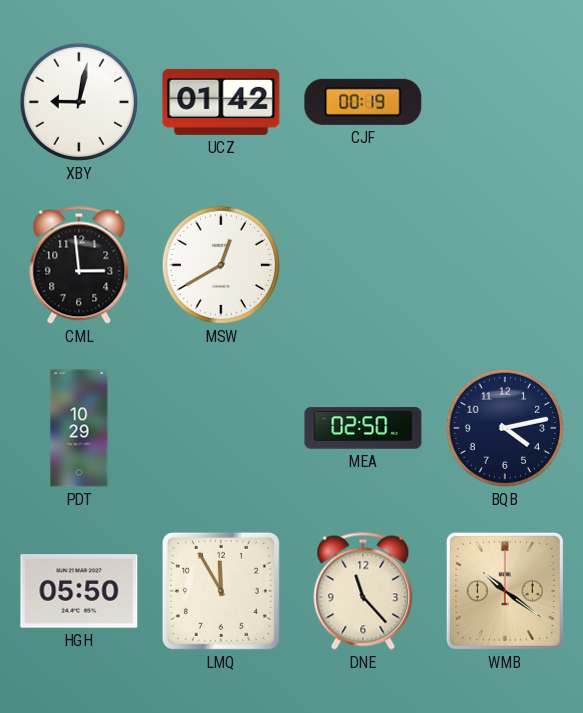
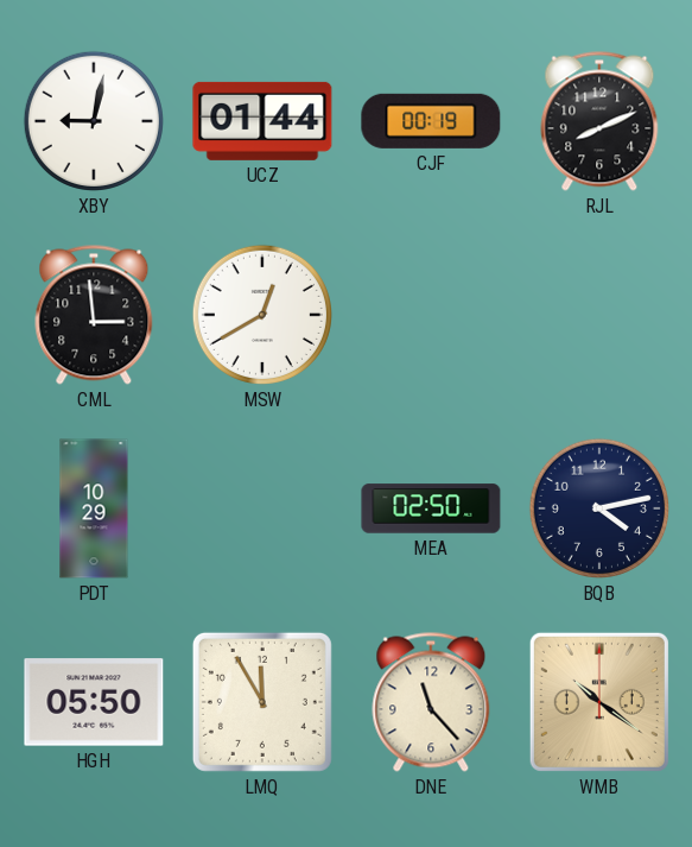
UCZ: 01:42 -> 01:44
RJL: none -> 8:11
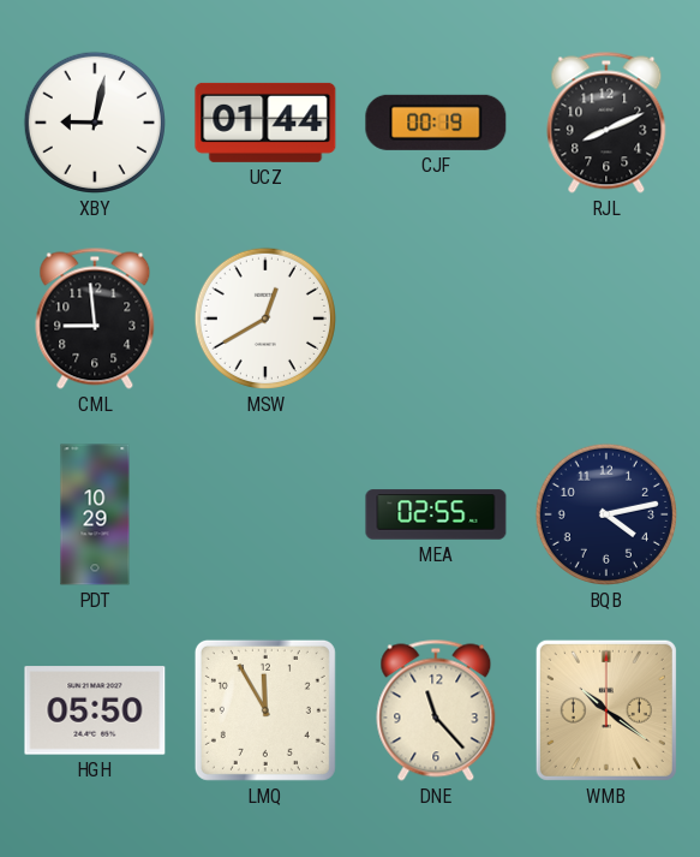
CML: 2:59 -> 8:59
MEA: 02:50 -> 02:55
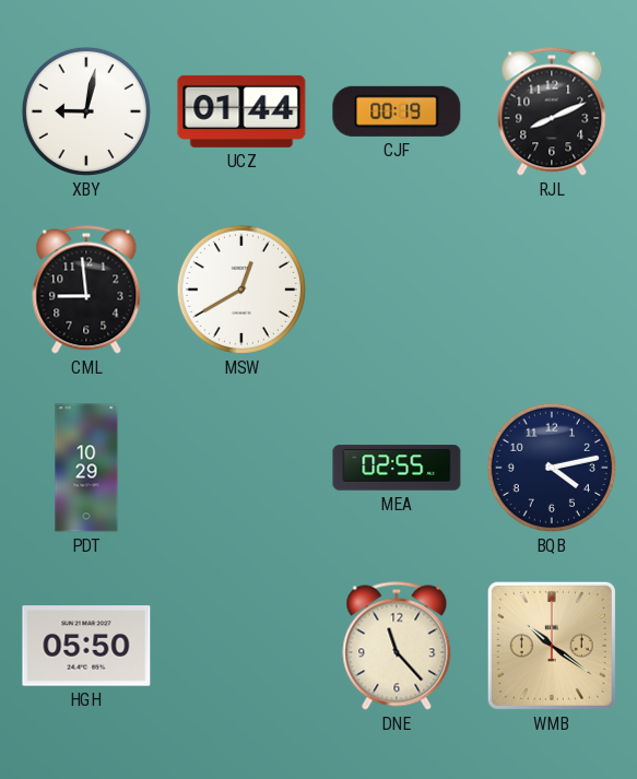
LMQ: 11:55 -> none
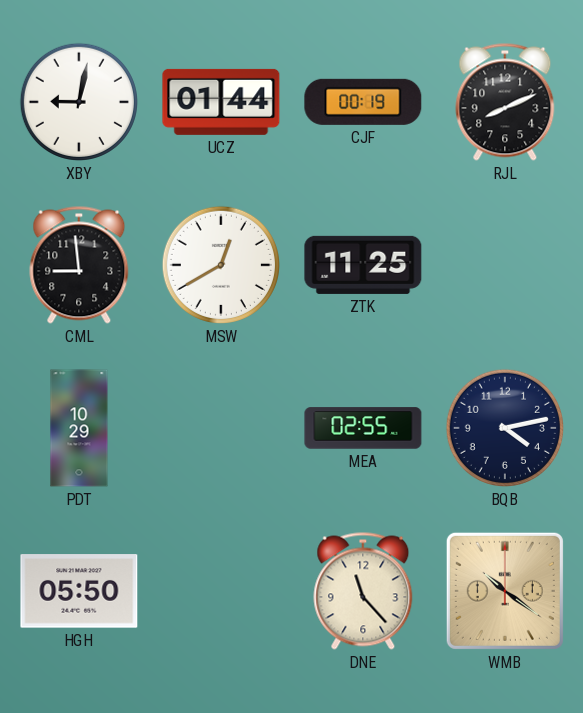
ZTK: none -> 11:25
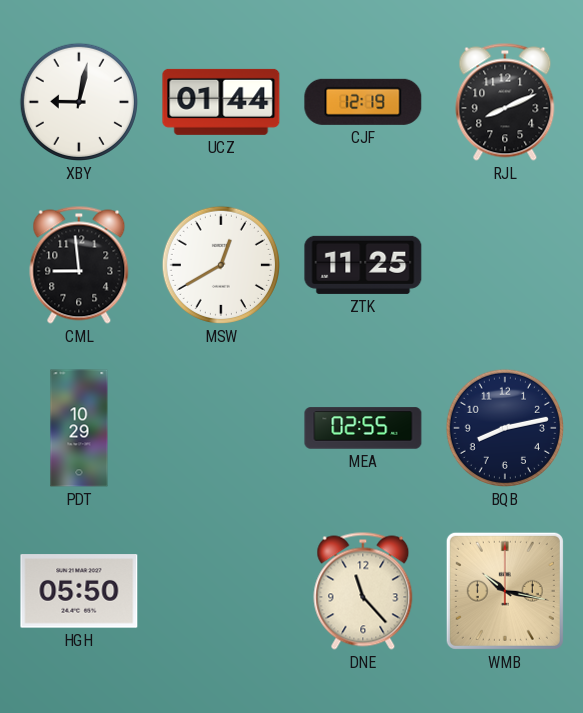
CJF: 00:19 -> 12:19
BQB: 4:13 -> 8:13
WMB: 10:21 -> 10:17
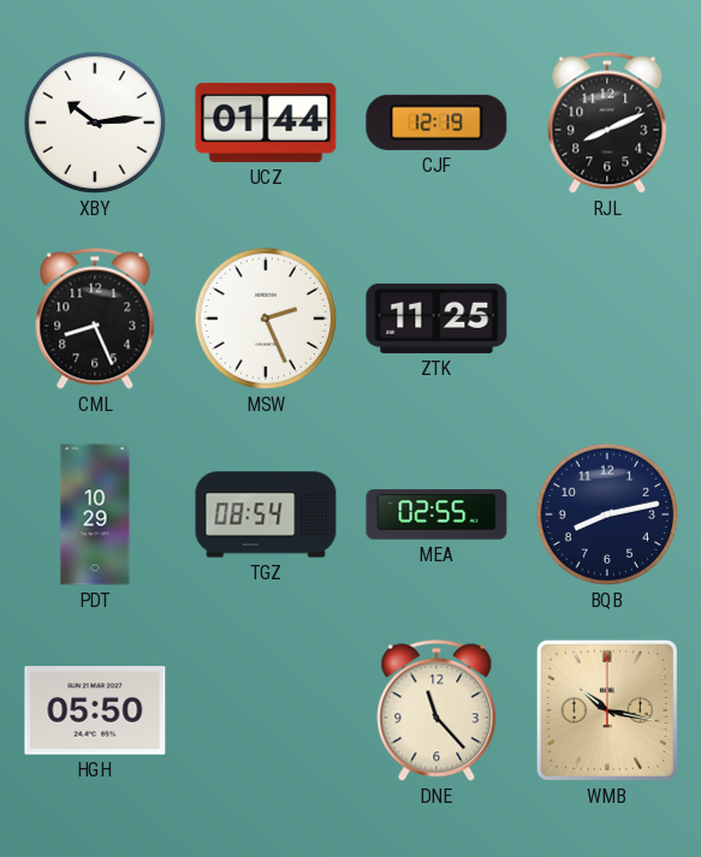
XBY: 9:02 -> 10:14
CML: 8:59 -> 8:26
MSW: 12:40 -> 2:26
TGZ: none -> 08:54
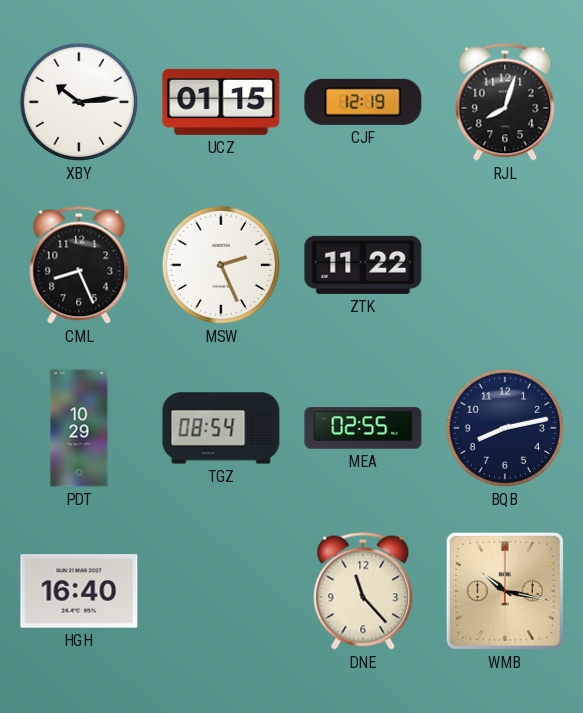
UCZ: 01:44 -> 01:15
RJL: 8:11 -> 8:03
ZTK: 11:25 -> 11:22
HGH: 05:50 -> 16:40
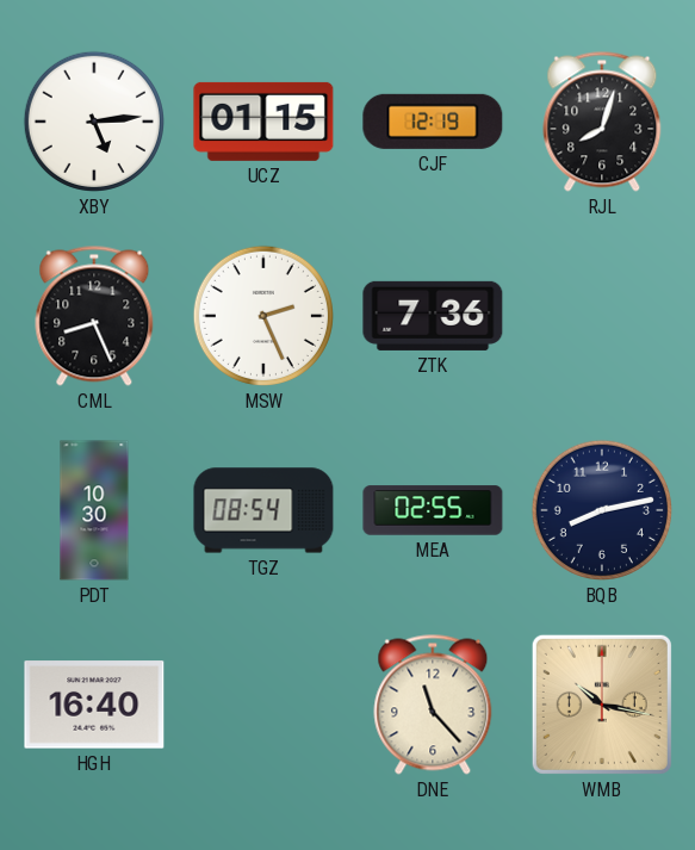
XBY: 10:14 -> 5:14
ZTK: 11:22 -> 7:36
PDT: 10:29 -> 10:30
